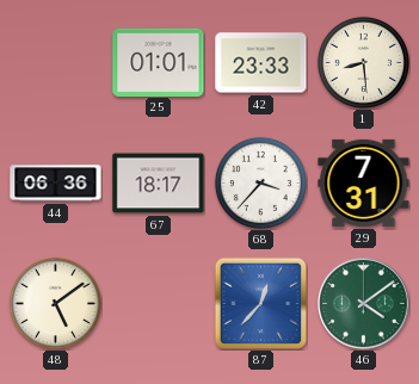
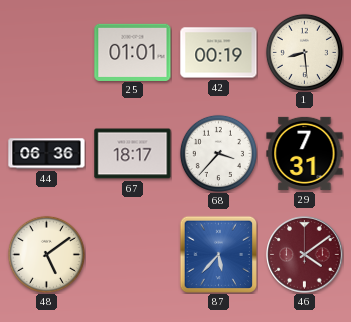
42: 23:33 -> 00:19
87: 12:37 -> 5:37
46 dial: green -> burgundy
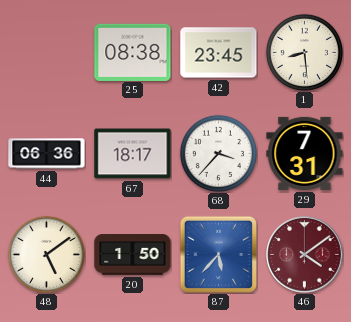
25: 01:01 -> 08:38
42: 00:19 -> 23:45
20: none -> 1:50
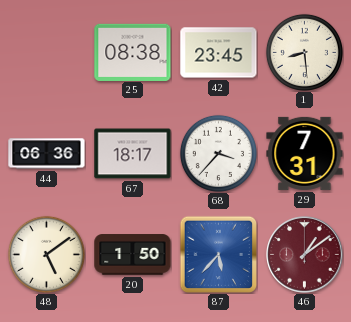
46: 4:09 -> 1:09
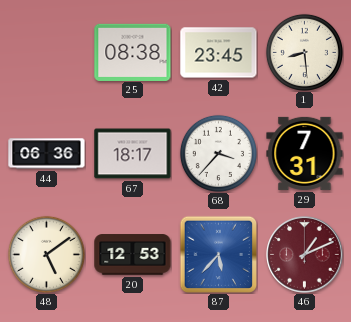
20: 1:50 -> 12:53
46: 1:09 -> 1:11
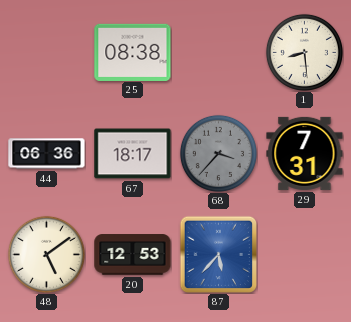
42: 23:45 -> none
68 dial: white -> grey
46: 1:11 -> none
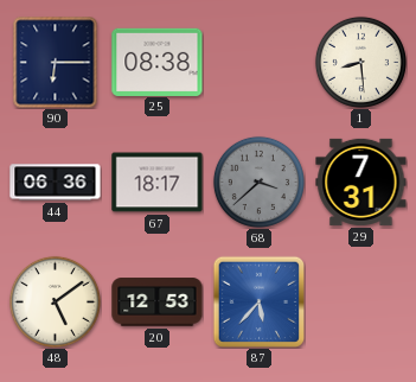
90: none -> 6:15
68: 3:37 -> 3:38
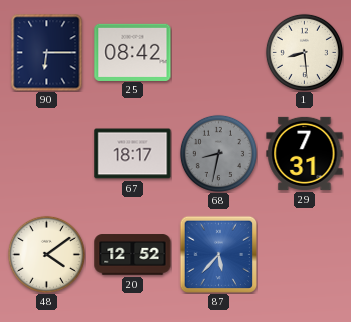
25: 08:38 -> 08:42
44: 06:36 -> none
68: 3:38 -> 8:32
48: 5:09 -> 4:09
20: 12:53 -> 12:52
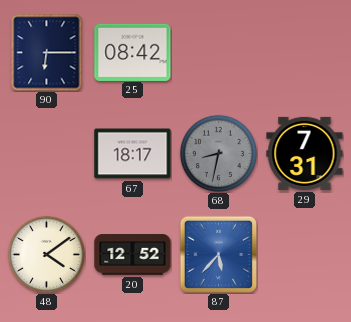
1: 8:29 -> none
